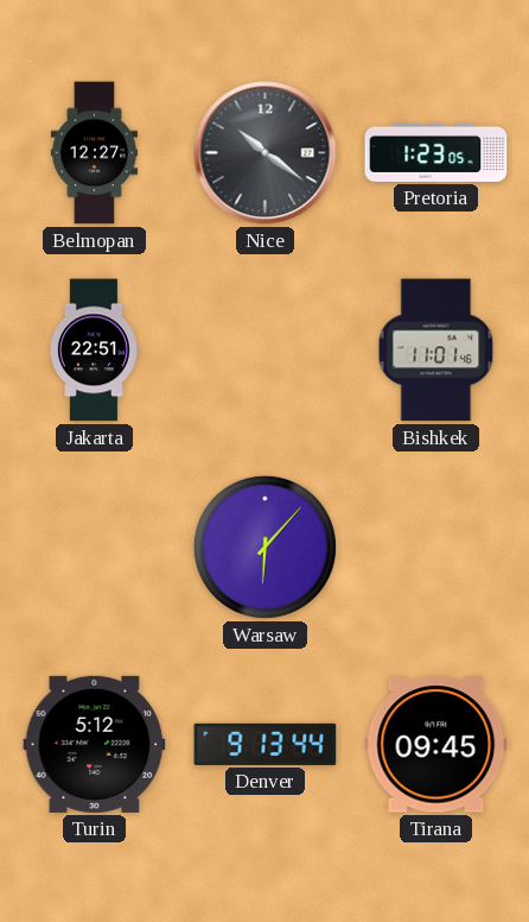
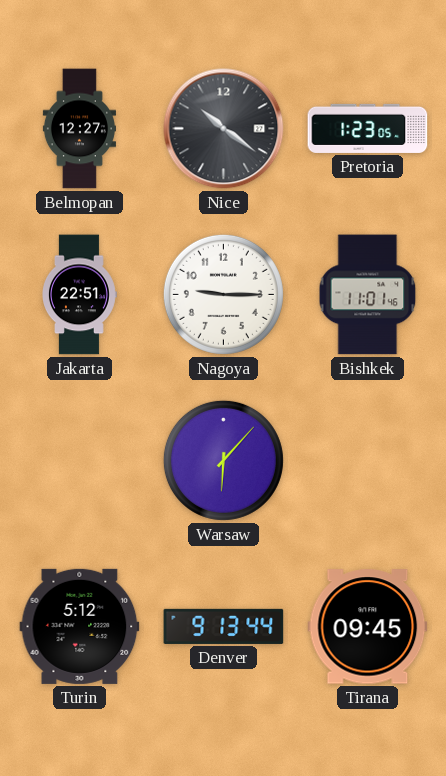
Nagoya: none -> 9:15
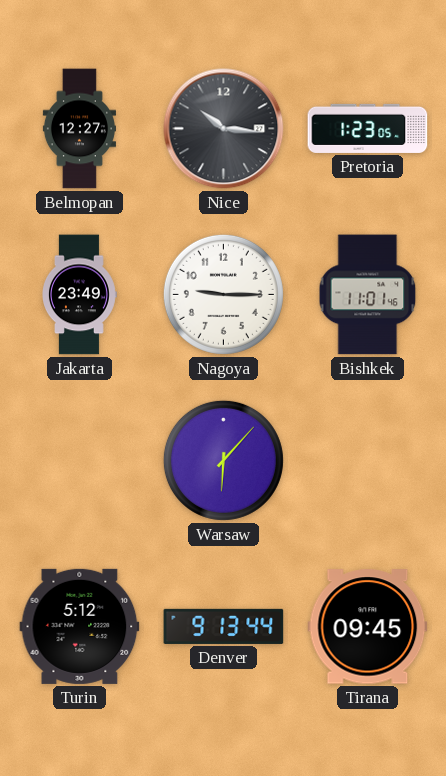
Nice: 10:21 -> 10:16
Jakarta: 22:51 -> 23:49
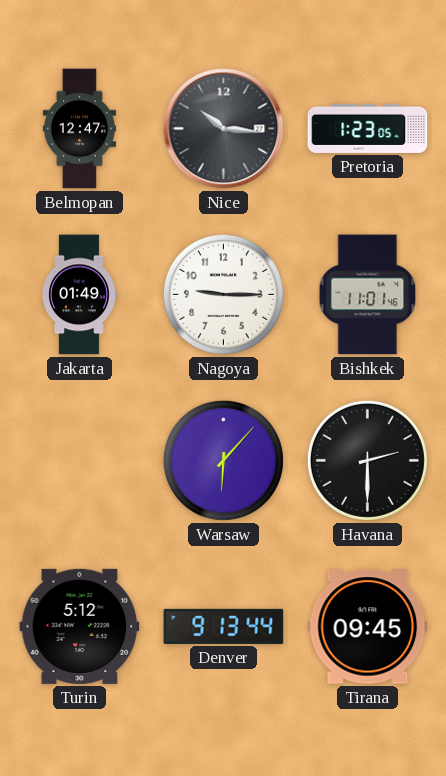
Belmopan: 12:27 -> 12:47
Jakarta: 23:49 -> 01:49
Havana: none -> 2:30
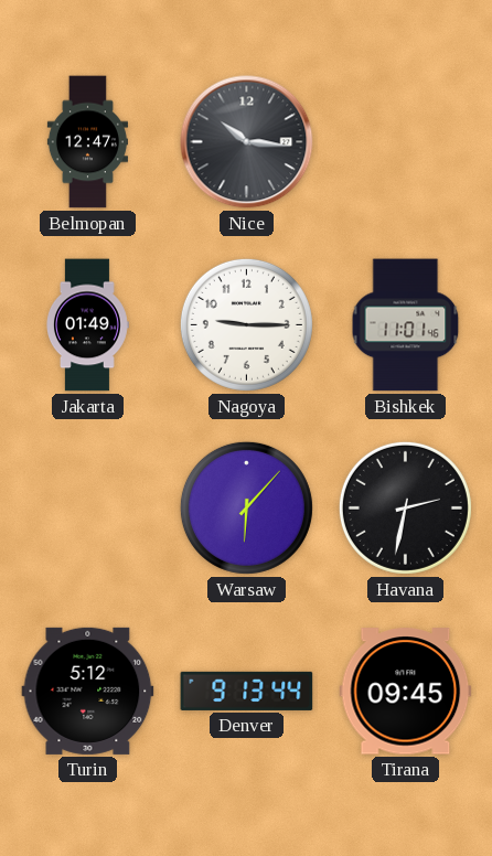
Pretoria: 1:23 -> none
Havana: 2:30 -> 2:32
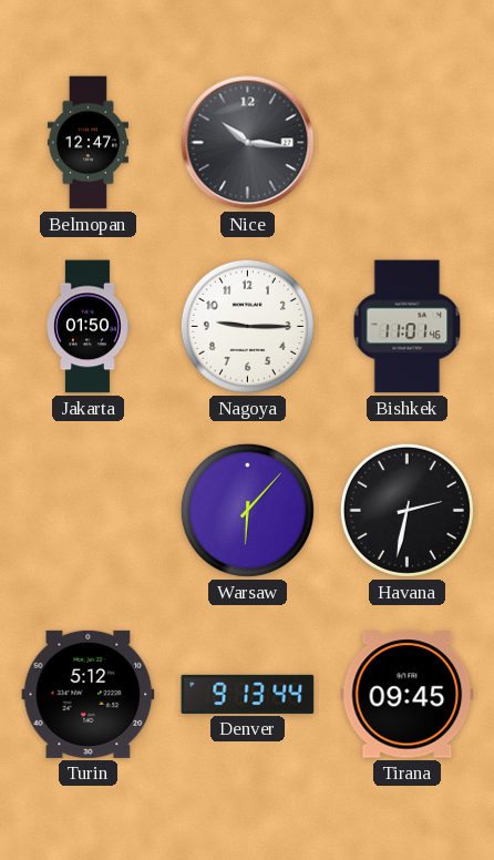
Jakarta: 01:49 -> 01:50
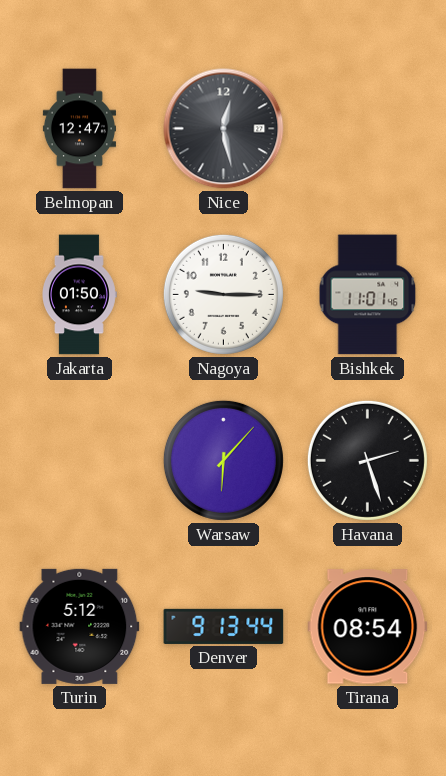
Nice: 10:16 -> 12:28
Havana: 2:32 -> 2:27
Tirana: 09:45 -> 08:54
